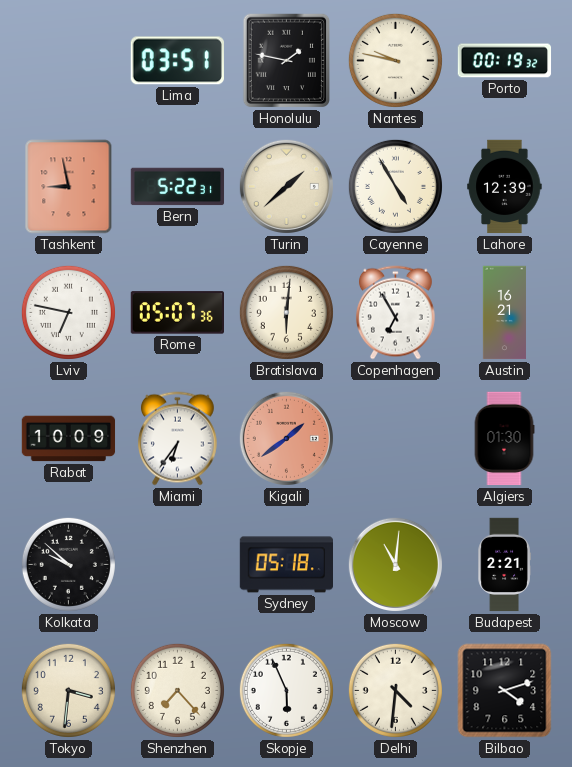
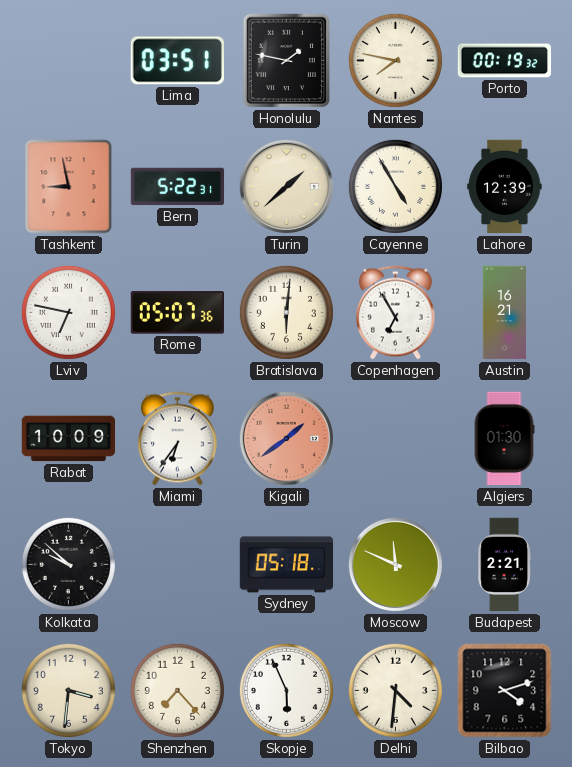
Nantes: 9:47 -> 7:47
Moscow: 11:01 -> 11:49
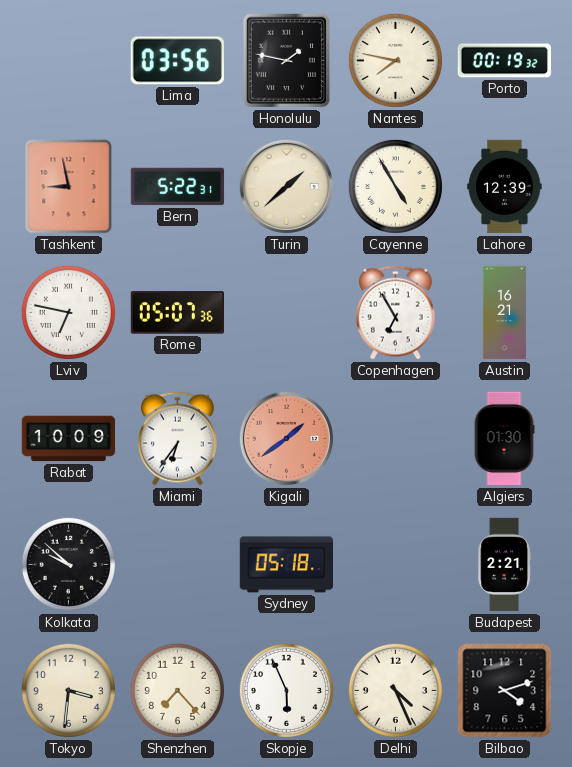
Lima: 03:51 -> 03:56
Bratislava: 6:01 -> none
Moscow: 11:49 -> none
Delhi: 4:31 -> 4:26
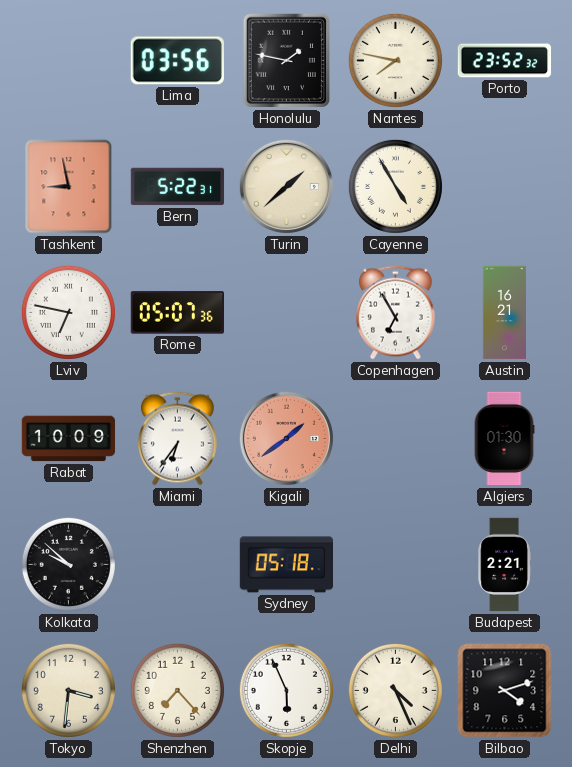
Porto: 00:19 -> 23:52
Lahore: 12:39 -> none
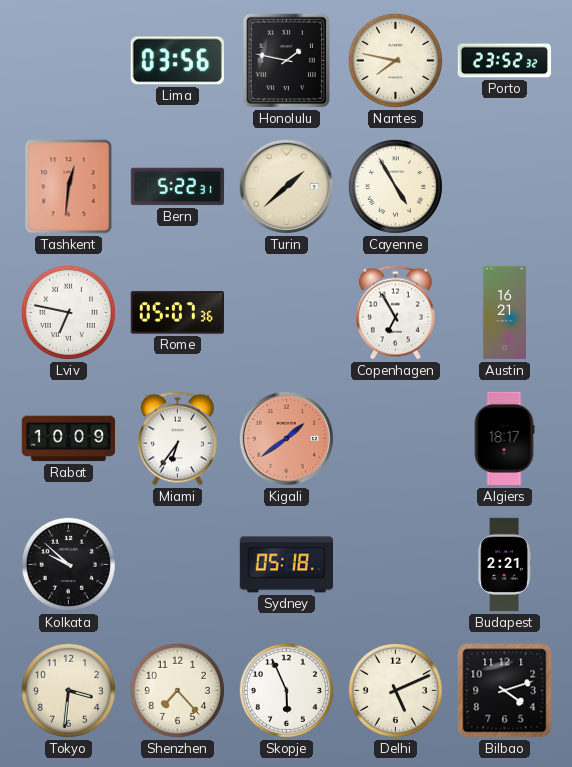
Tashkent: 8:58 -> 12:31
Algiers: 01:30 -> 18:17
Delhi: 4:26 -> 5:11
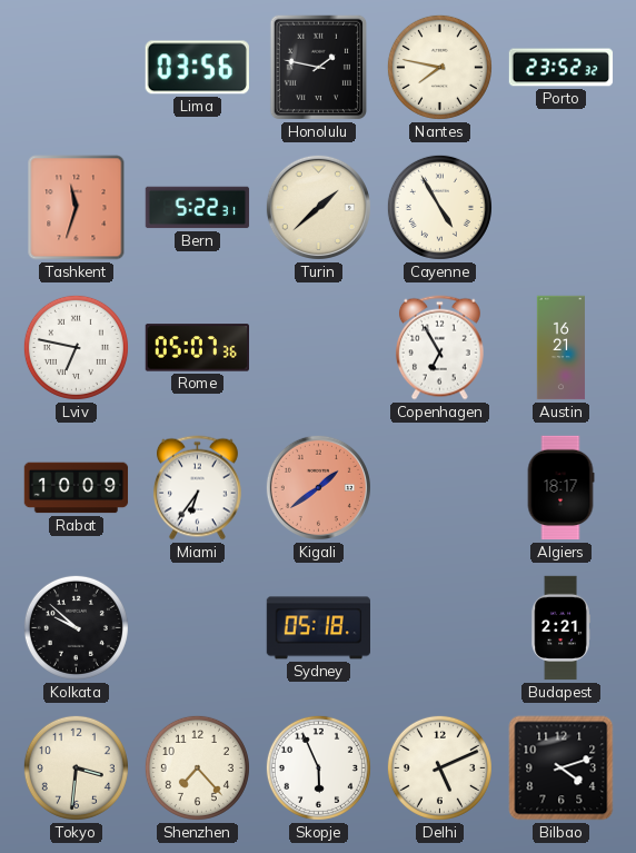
Tashkent: 12:31 -> 11:33
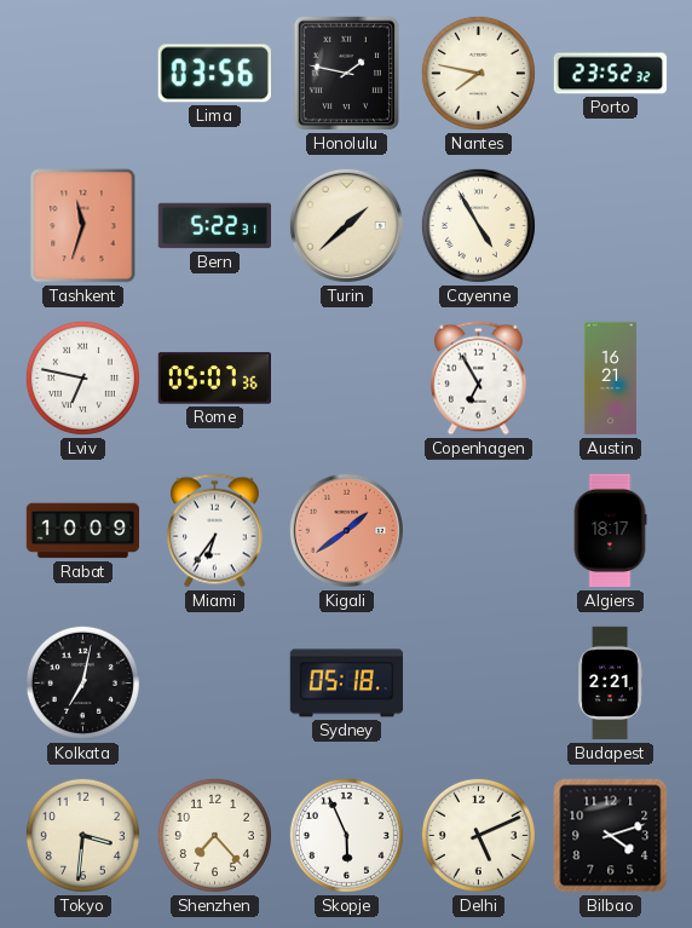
Kolkata: 9:52 -> 7:02
